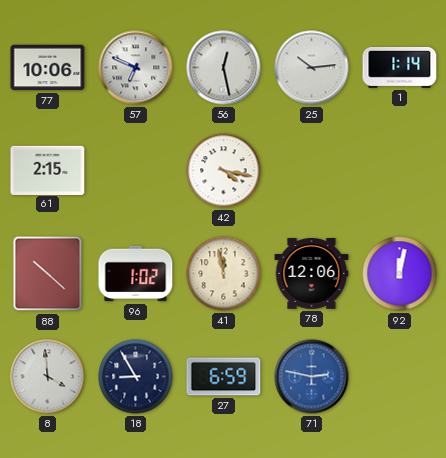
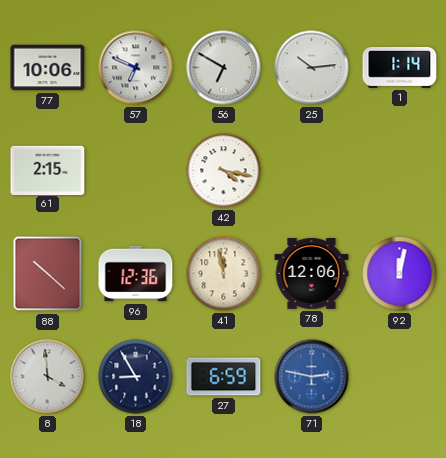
56: 12:28 -> 6:50
96: 1:02 -> 12:36
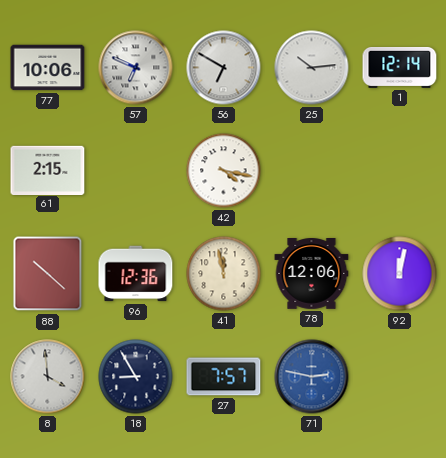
1: 1:14 -> 12:14
27: 6:59 -> 7:57
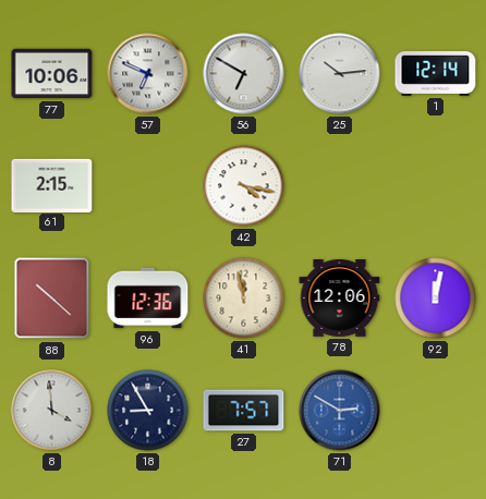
71: 2:47 -> 2:50
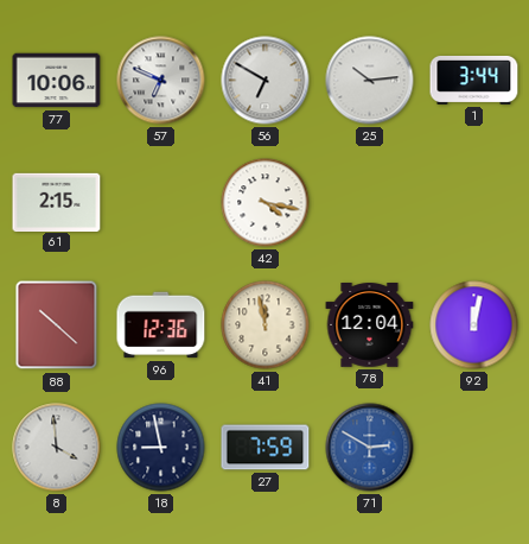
1: 12:14 -> 3:44
78: 12:06 -> 12:04
18: 8:55 -> 8:58
27: 7:57 -> 7:59
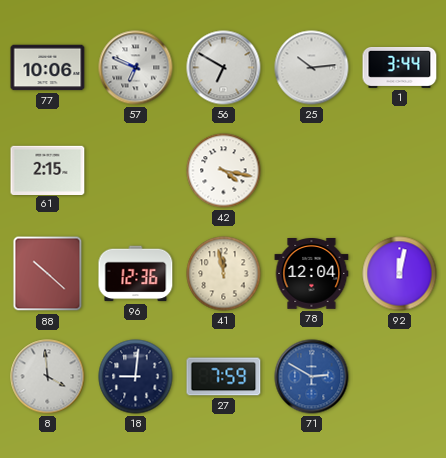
18: 8:58 -> 9:01
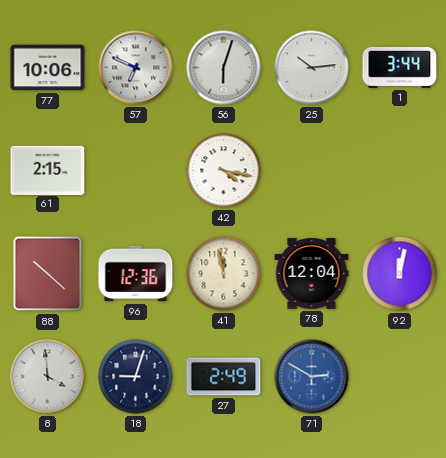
56: 6:50 -> 6:03
18: 9:01 -> 9:03
27: 7:59 -> 2:49
